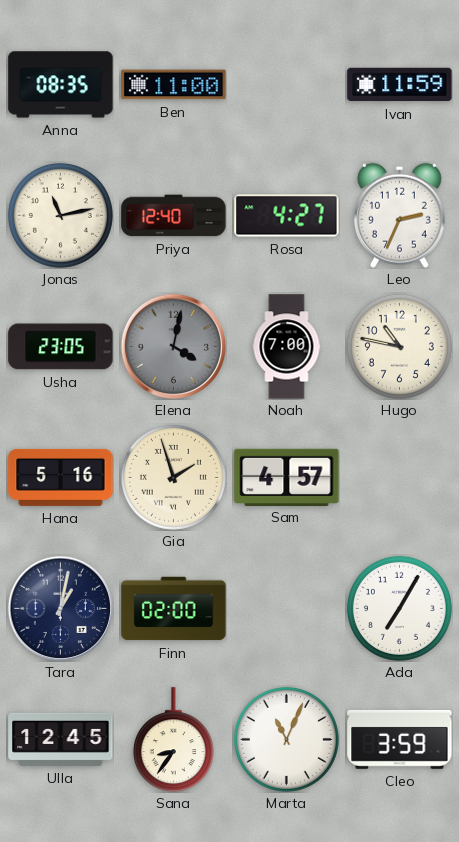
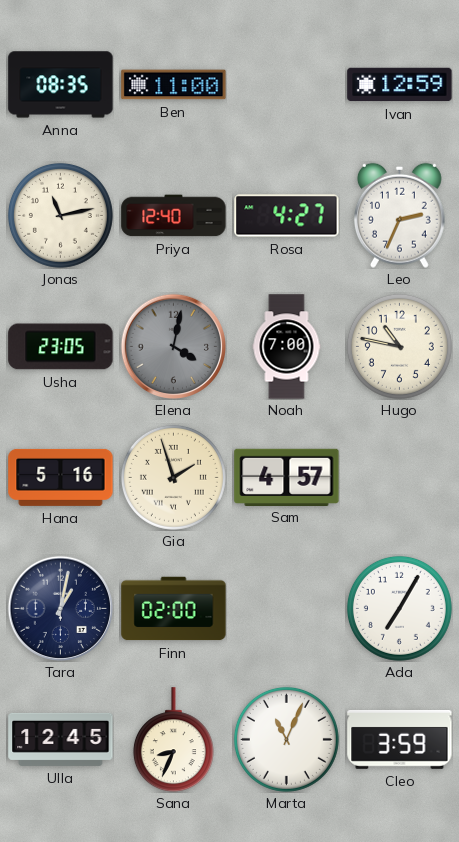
Ivan: 11:59 -> 12:59
Sana: 8:36 -> 8:34
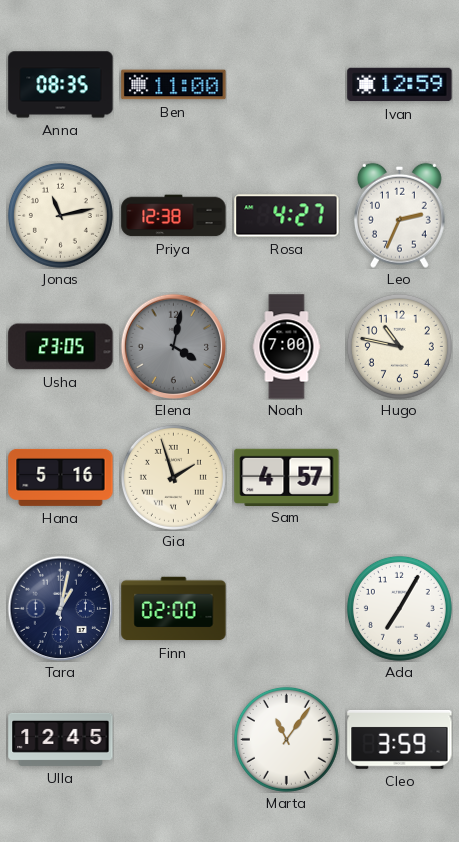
Priya: 12:40 -> 12:38
Sana: 8:34 -> none
Marta: 11:04 -> 11:06
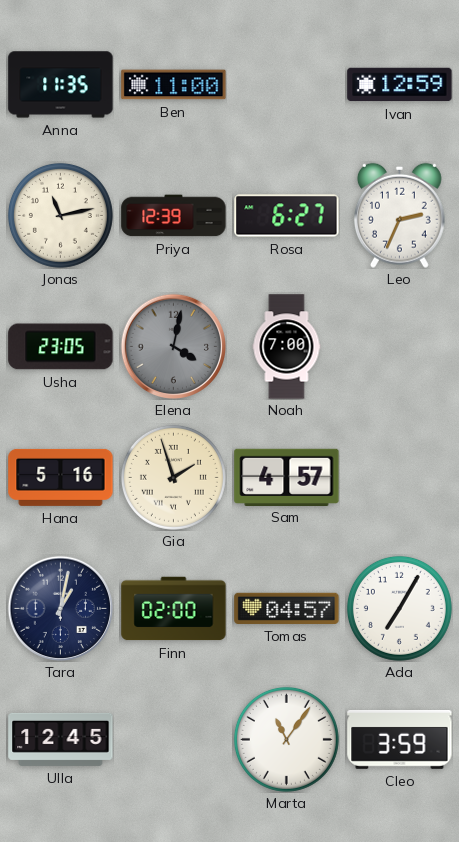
Anna: 08:35 -> 11:35
Priya: 12:38 -> 12:39
Rosa: 4:27 -> 6:27
Hugo: 10:47 -> none
Tomas: none -> 04:57
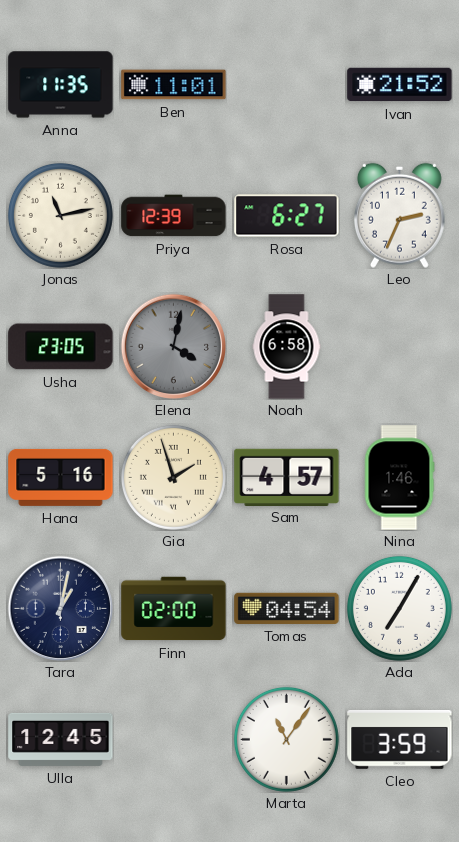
Ben: 11:00 -> 11:01
Ivan: 12:59 -> 21:52
Noah: 7:00 -> 6:58
Nina: none -> 1:46
Tomas: 04:57 -> 04:54
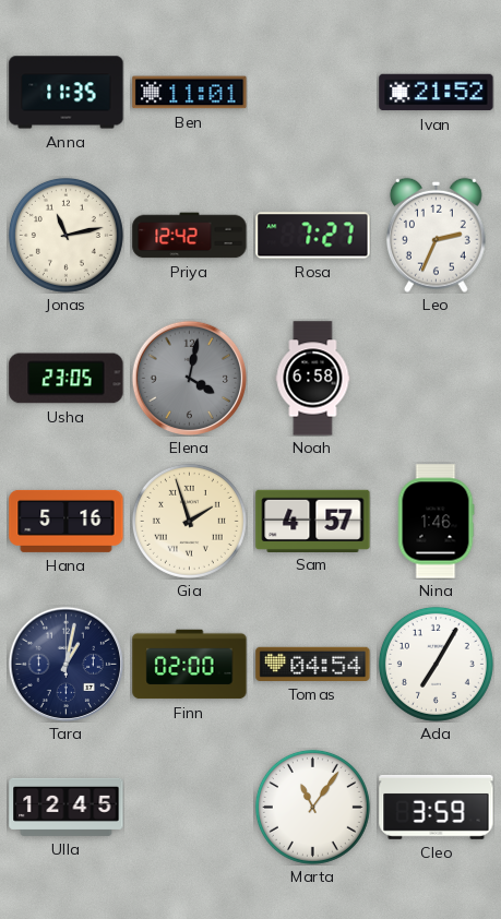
Priya: 12:39 -> 12:42
Rosa: 6:27 -> 7:27
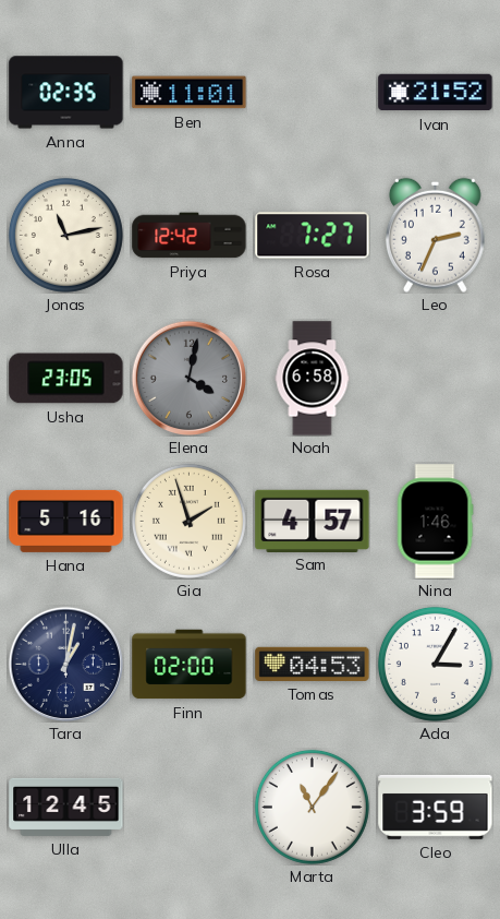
Anna: 11:35 -> 02:35
Tomas: 04:54 -> 04:53
Ada: 7:05 -> 3:05
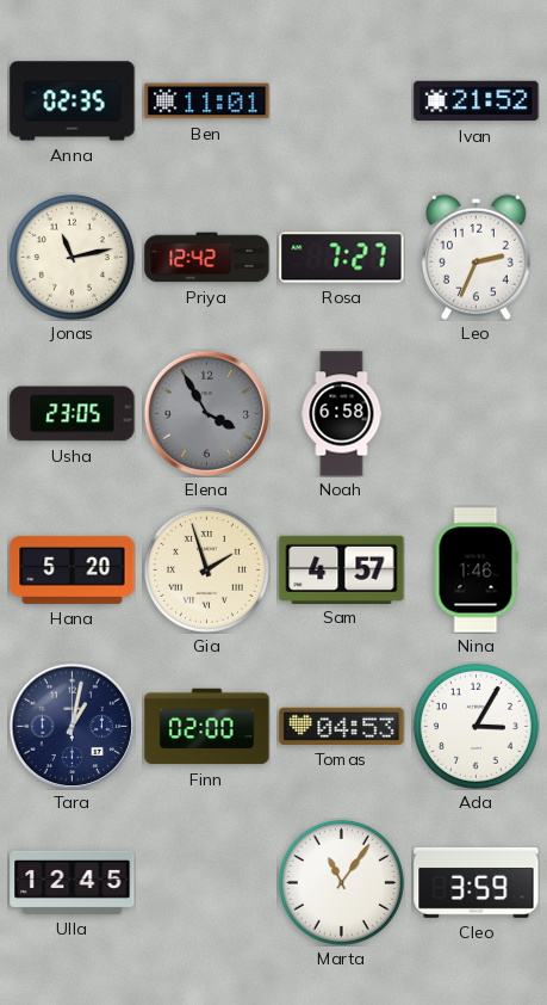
Elena: 4:02 -> 3:55
Hana: 5:16 -> 5:20
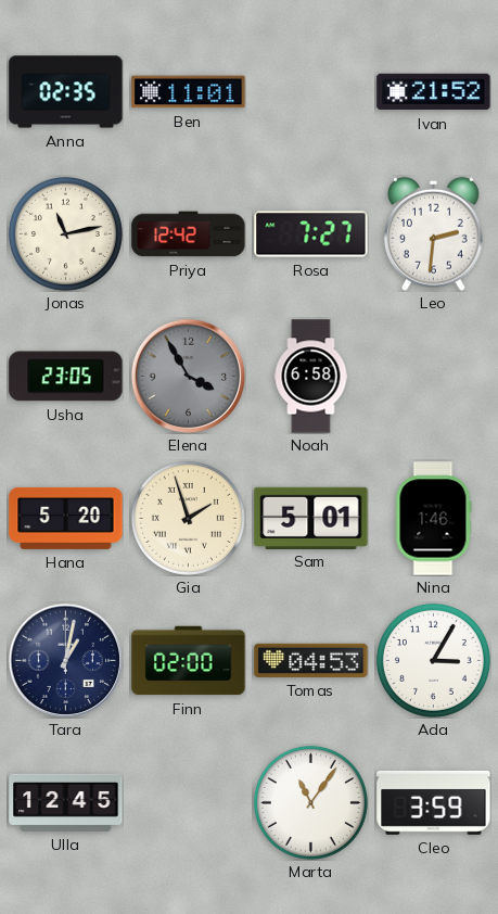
Leo: 2:34 -> 2:31
Sam: 4:57 -> 5:01
